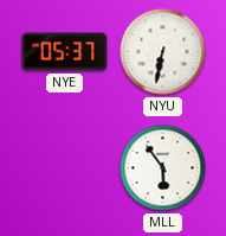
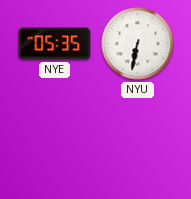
NYE: 05:37 -> 05:35
MLL: 5:54 -> none
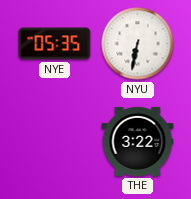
THE: none -> 3:22
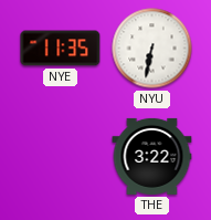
NYE: 05:35 -> 11:35
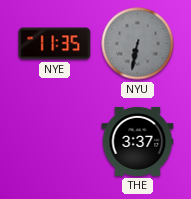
NYU dial: white -> grey
THE: 3:22 -> 3:37
